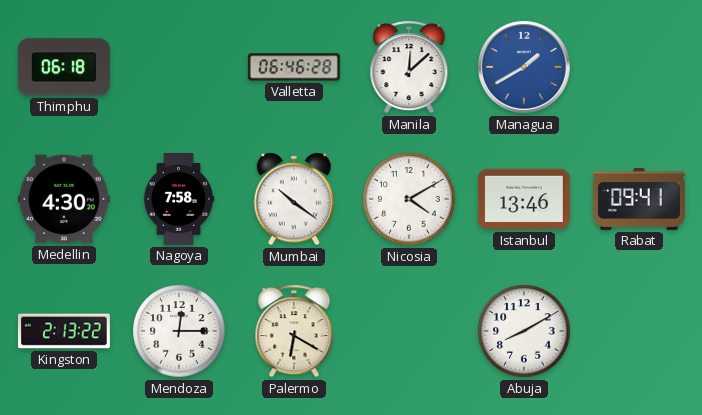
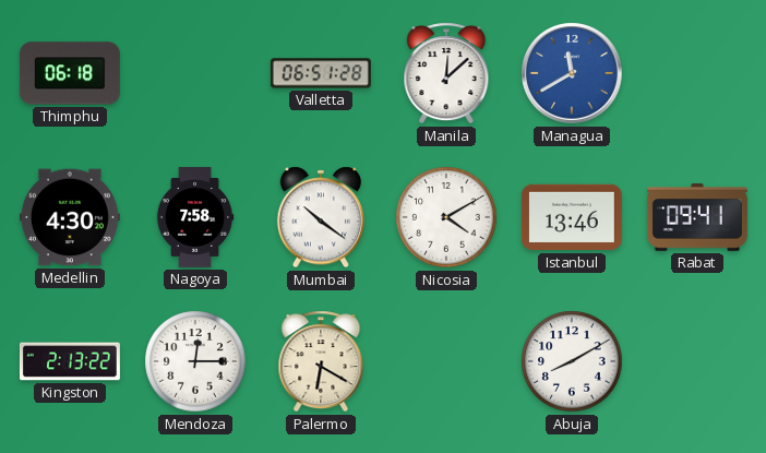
Valletta: 06:46 -> 06:51
Managua: 1:40 -> 11:40
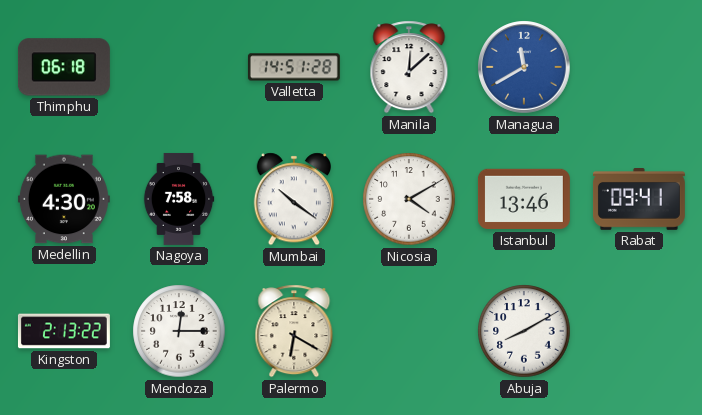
Valletta: 06:51 -> 14:51
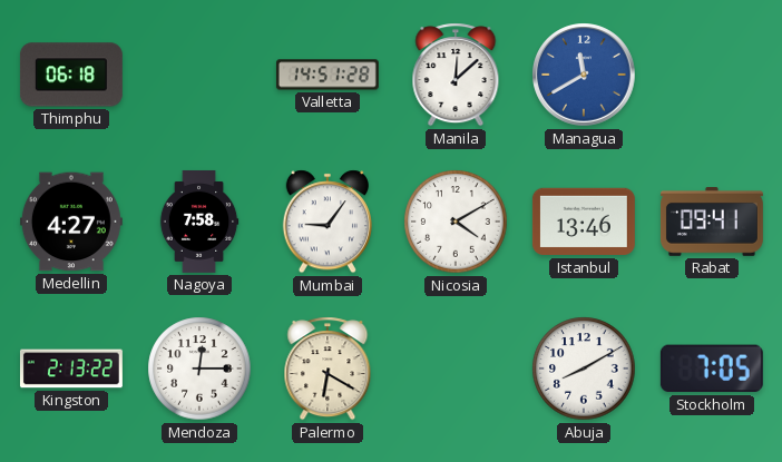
Medellin: 4:30 -> 4:27
Mumbai: 10:21 -> 9:06
Stockholm: none -> 7:05
